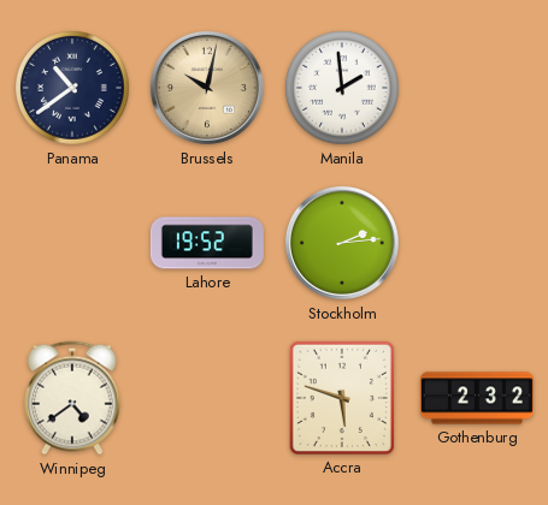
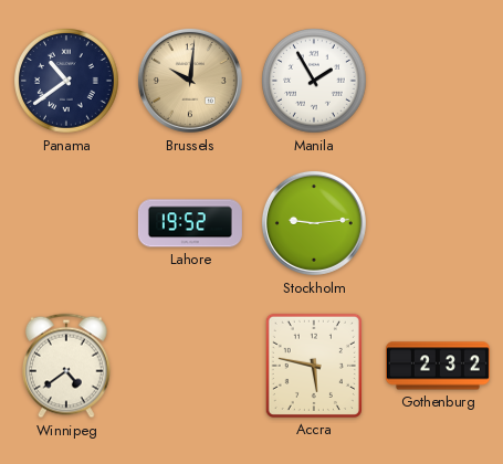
Brussels: 10:02 -> 10:01
Manila: 1:59 -> 1:55
Stockholm: 2:14 -> 9:14
Accra: 5:48 -> 5:47
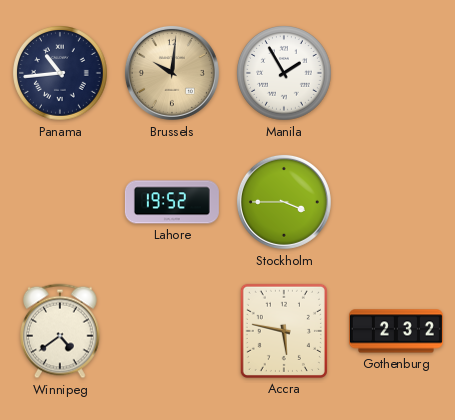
Panama: 10:39 -> 10:44
Stockholm: 9:14 -> 3:45
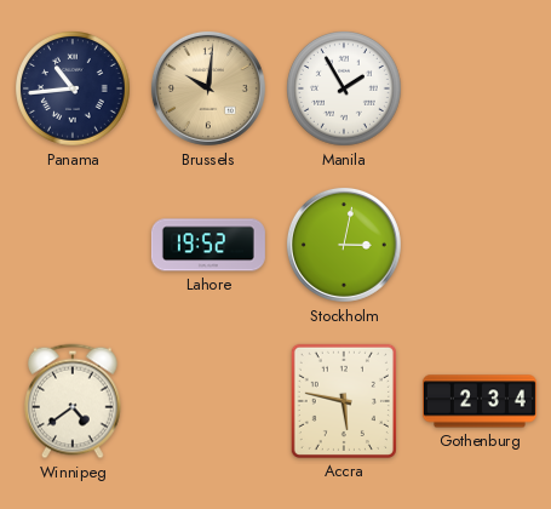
Stockholm: 3:45 -> 3:02
Gothenburg: 2:32 -> 2:34
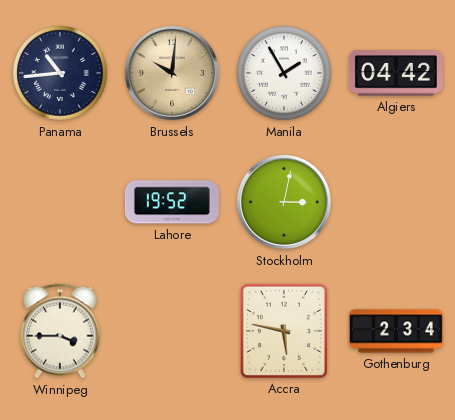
Algiers: none -> 04:42
Winnipeg: 4:39 -> 3:45
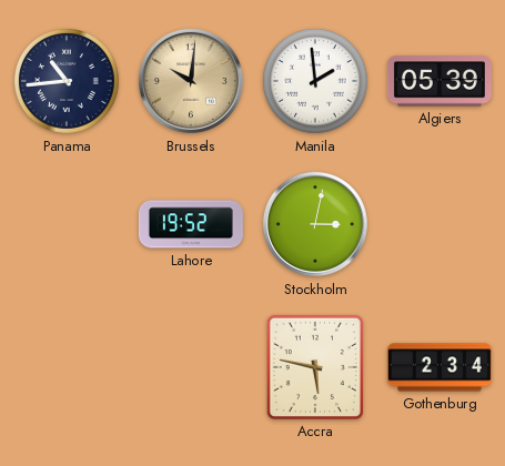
Manila: 1:55 -> 1:59
Algiers: 04:42 -> 05:39
Winnipeg: 3:45 -> none
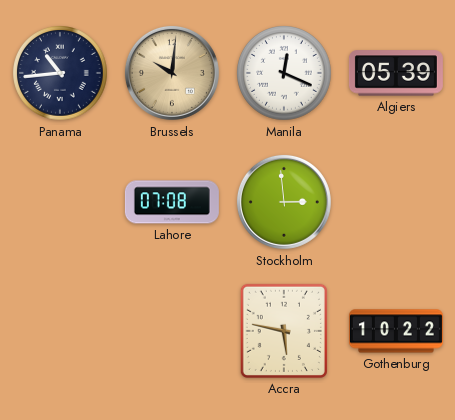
Manila: 1:59 -> 12:19
Lahore: 19:52 -> 07:08
Stockholm: 3:02 -> 2:59
Gothenburg: 2:34 -> 10:22
